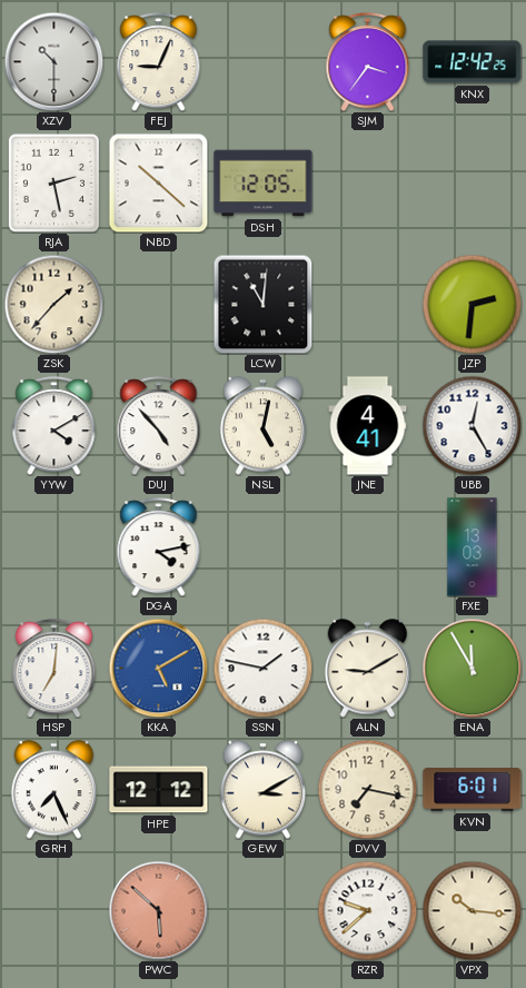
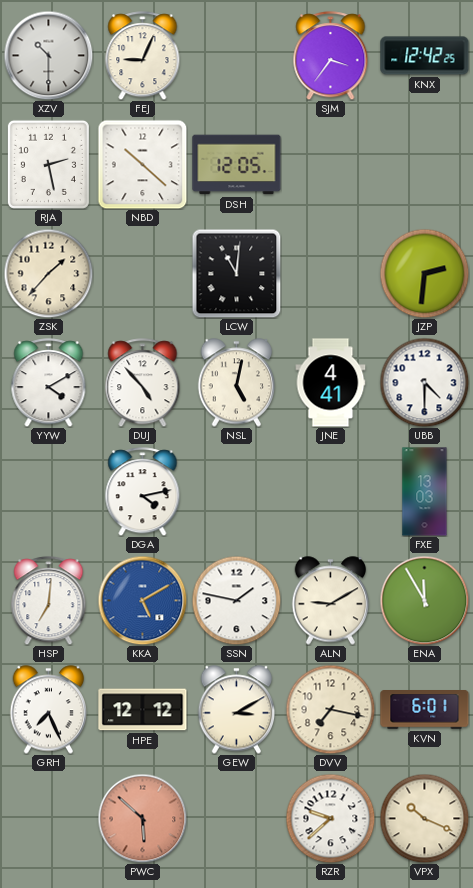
UBB: 12:25 -> 4:30
VPX: 10:16 -> 10:19
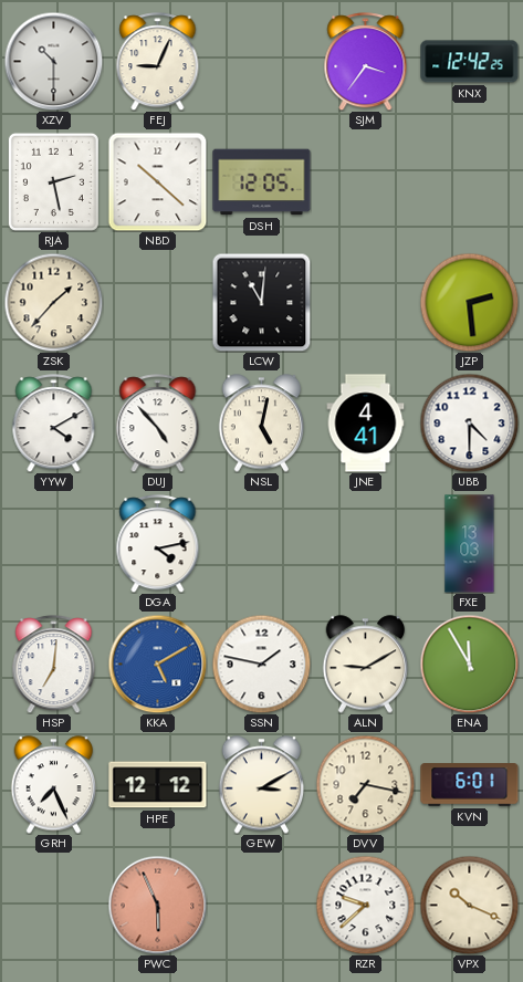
JZP: 2:31 -> 2:29
PWC: 5:52 -> 5:56
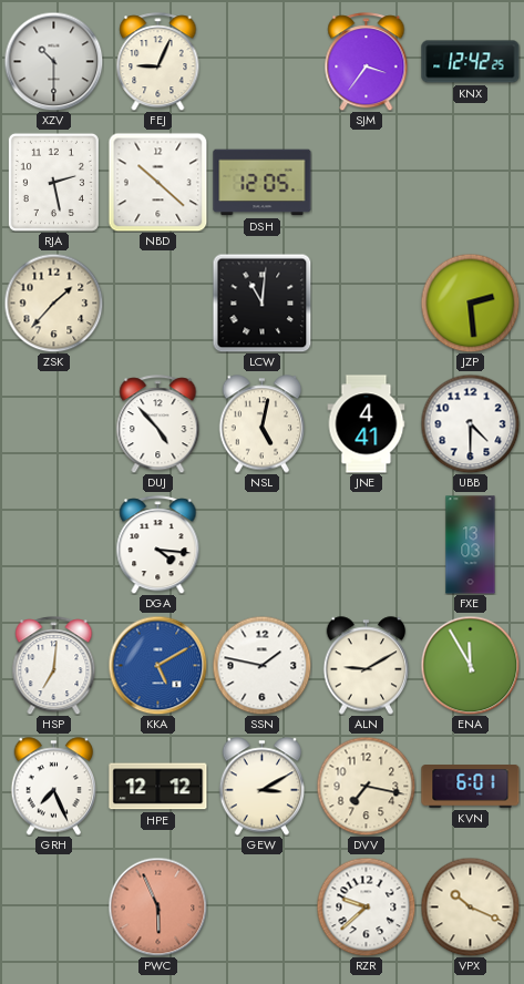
YYW: 4:10 -> none
DGA: 4:13 -> 4:16
